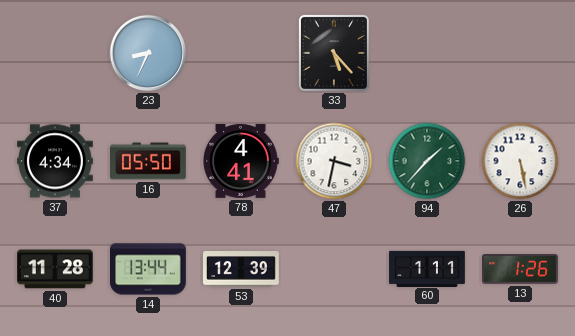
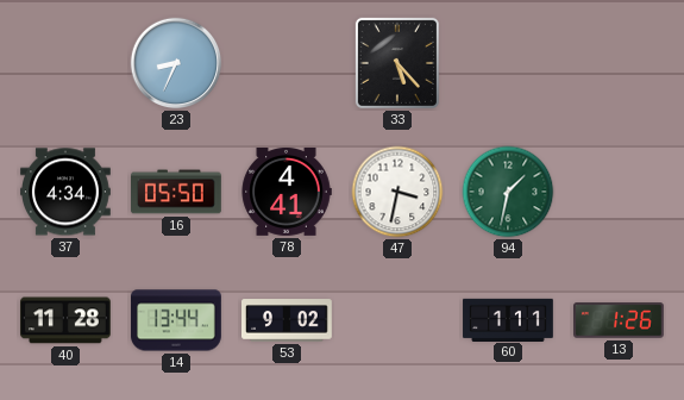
94: 1:37 -> 1:32
26: 5:28 -> none
53: 12:39 -> 9:02
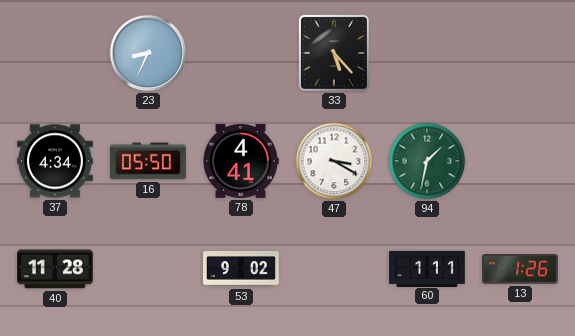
47: 3:32 -> 3:20
14: 13:44 -> none
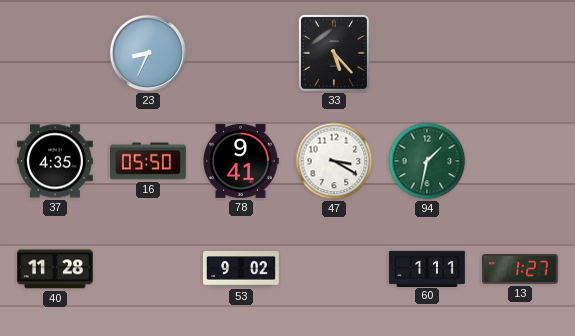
37: 4:34 -> 4:35
78: 4:41 -> 9:41
13: 1:26 -> 1:27
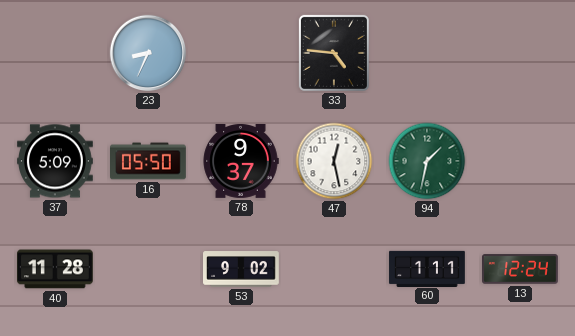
33: 5:23 -> 4:46
37: 4:35 -> 5:09
78: 9:41 -> 9:37
47: 3:20 -> 12:28
13: 1:27 -> 12:24
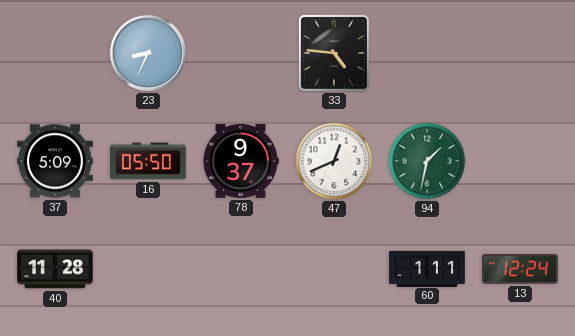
47: 12:28 -> 12:41
53: 9:02 -> none
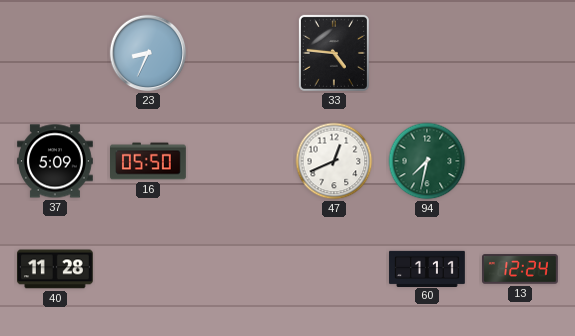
78: 9:37 -> none
94: 1:32 -> 7:32
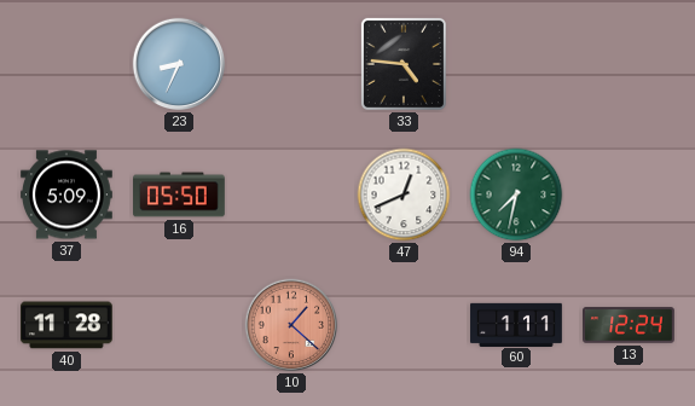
10: none -> 1:22
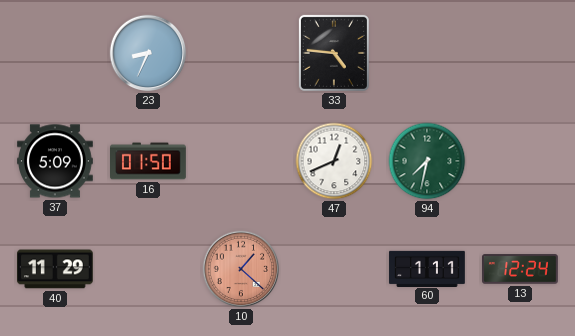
16: 05:50 -> 01:50
40: 11:28 -> 11:29
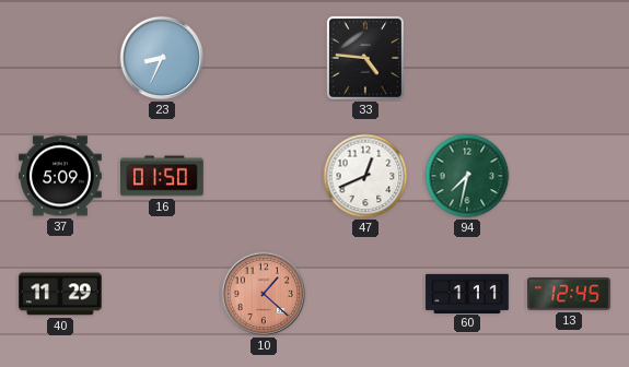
13: 12:24 -> 12:45
